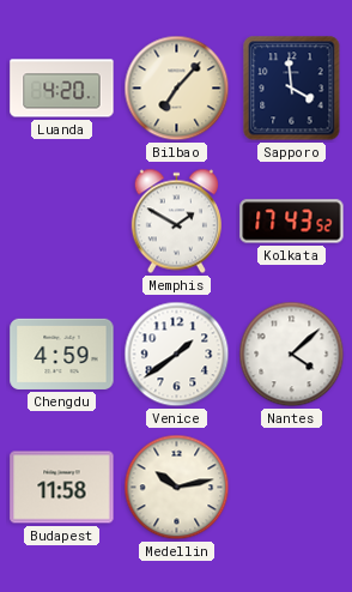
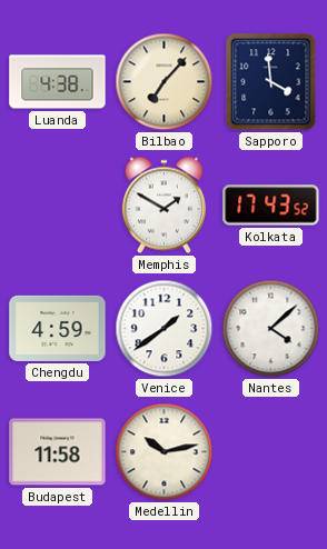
Luanda: 4:20 -> 4:38
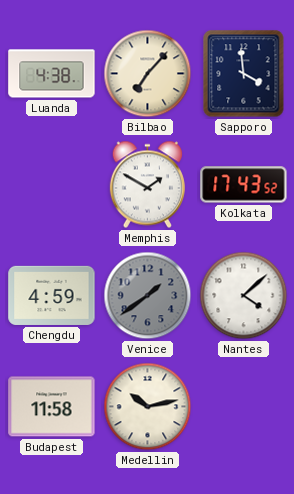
Venice dial: white -> grey
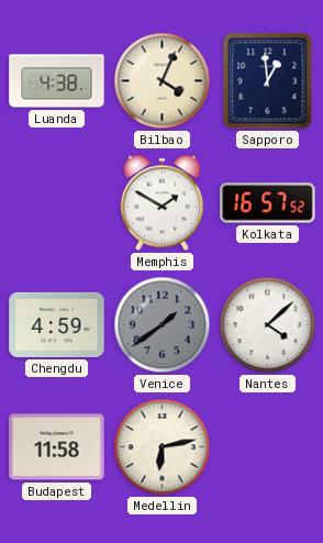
Bilbao: 7:07 -> 4:04
Sapporo: 3:59 -> 12:59
Kolkata: 17:43 -> 16:57
Medellin: 10:13 -> 6:13
